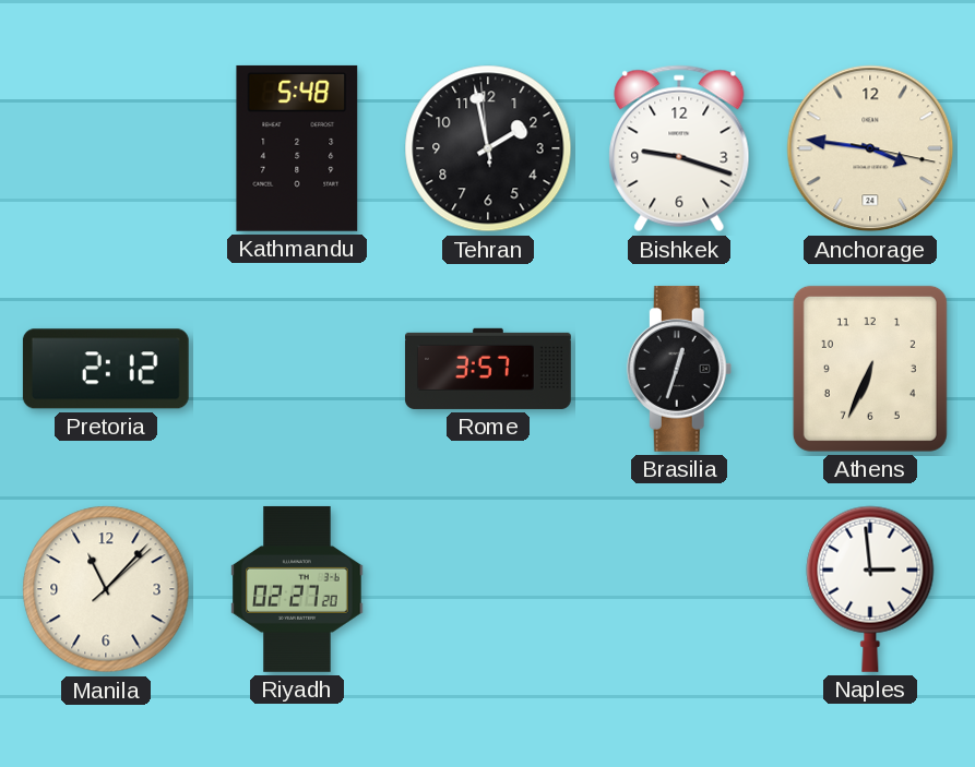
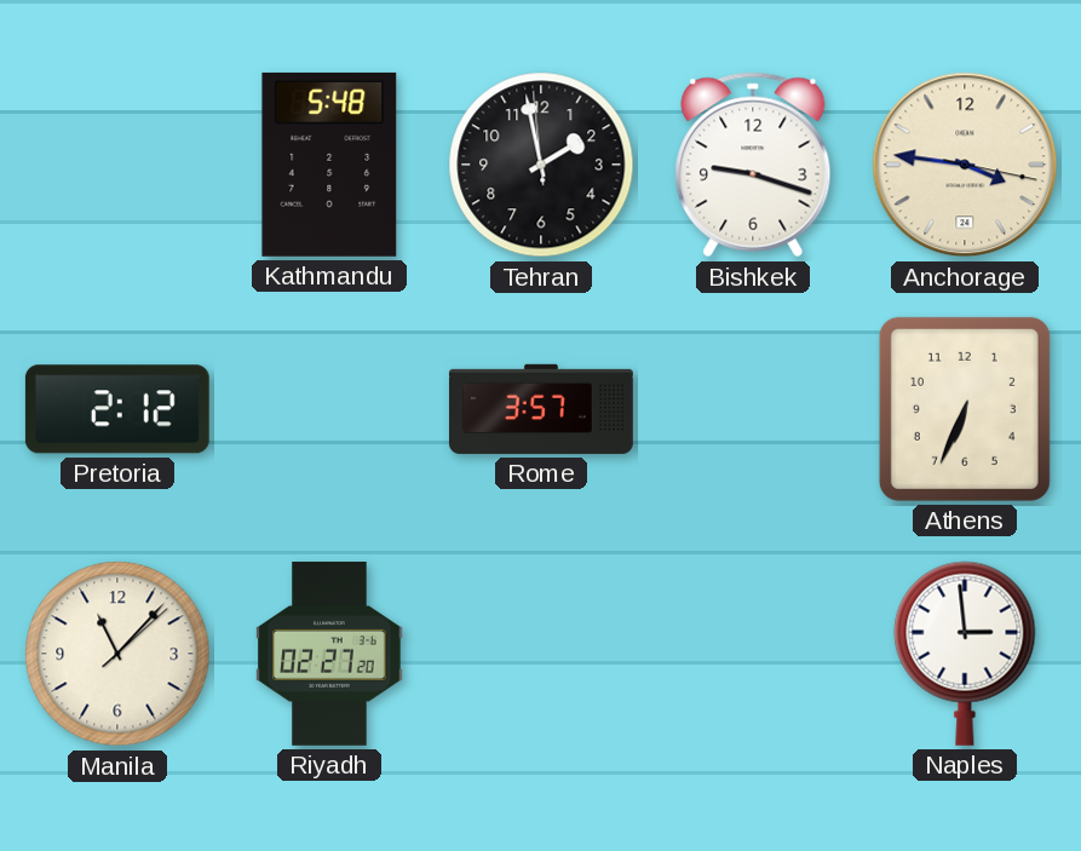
Brasilia: 12:33 -> none
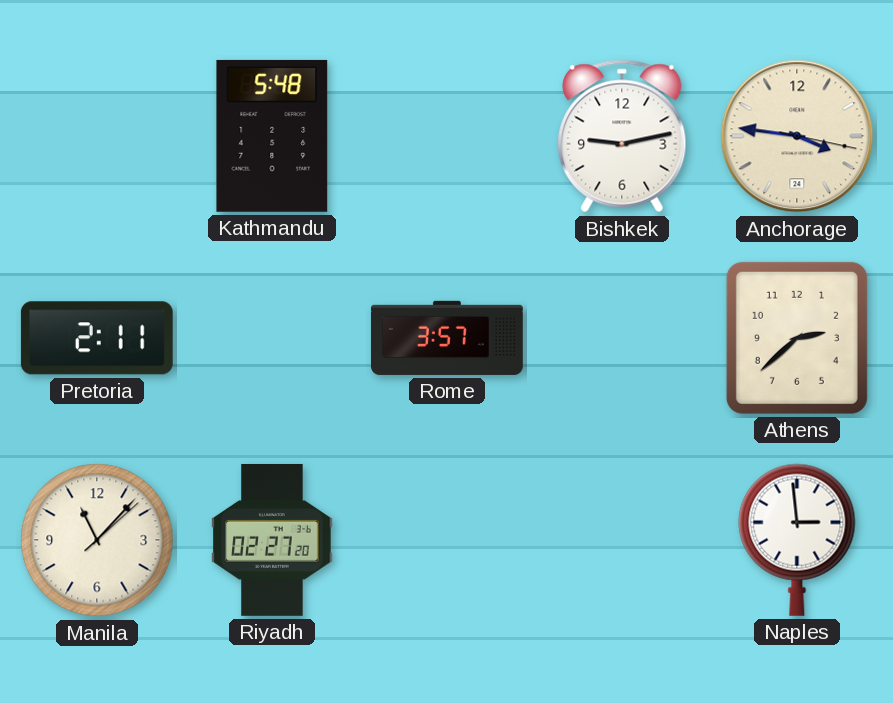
Tehran: 1:57 -> none
Bishkek: 9:18 -> 9:13
Pretoria: 2:12 -> 2:11
Athens: 6:34 -> 2:38
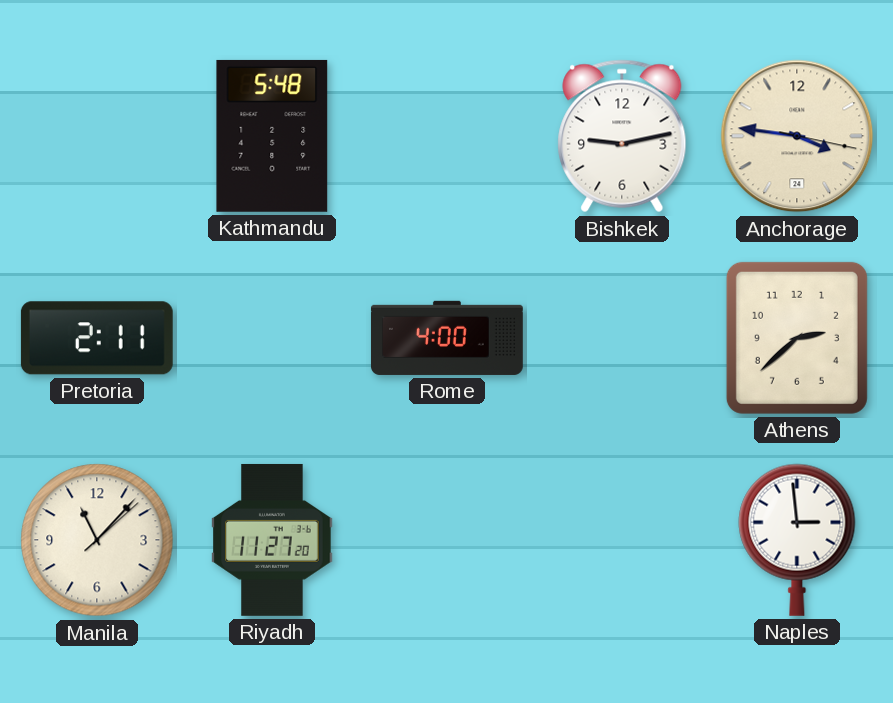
Rome: 3:57 -> 4:00
Riyadh: 02:27 -> 11:27
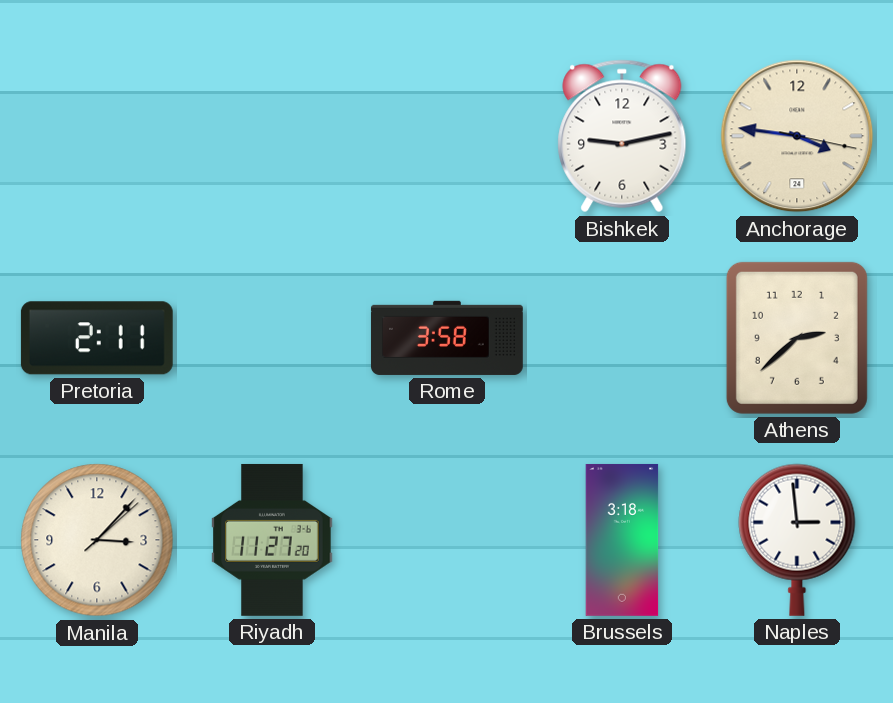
Kathmandu: 5:48 -> none
Rome: 4:00 -> 3:58
Manila: 11:07 -> 3:07
Brussels: none -> 3:18
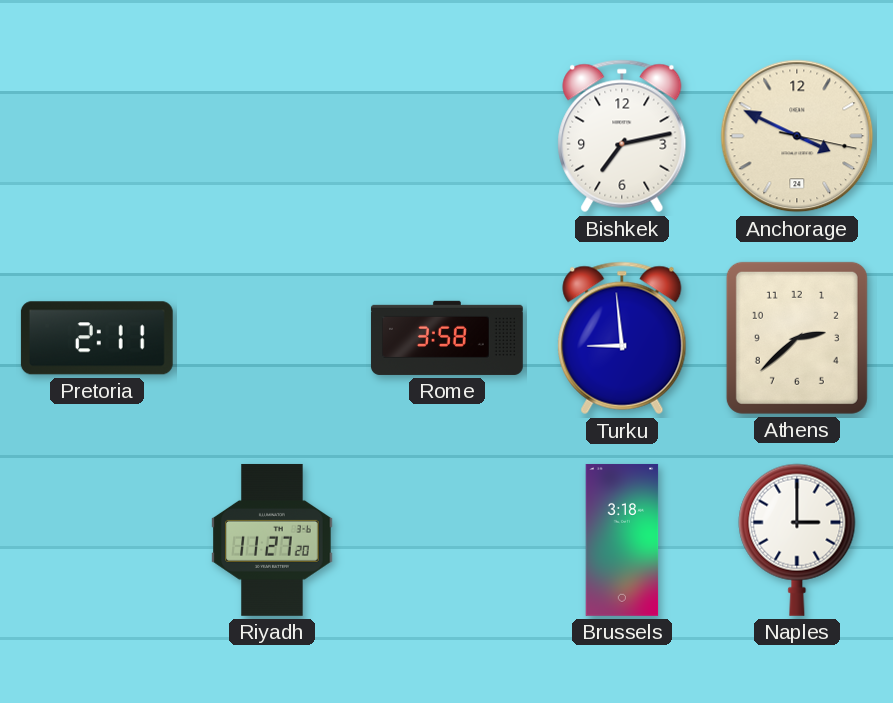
Bishkek: 9:13 -> 7:13
Anchorage: 3:46 -> 3:49
Turku: none -> 8:59
Manila: 3:07 -> none
Naples: 2:59 -> 3:00
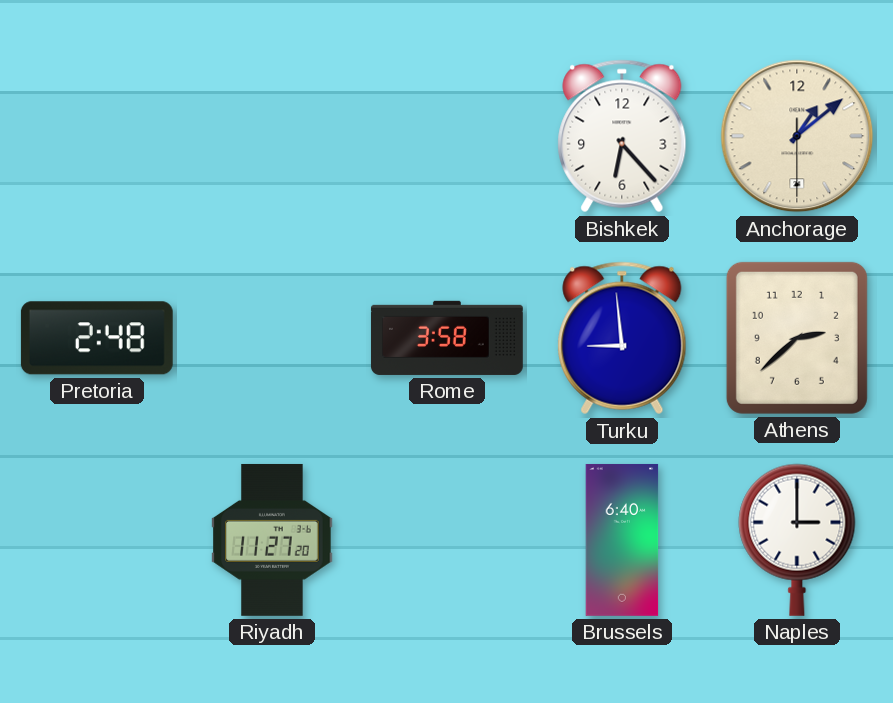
Bishkek: 7:13 -> 6:23
Anchorage: 3:49 -> 1:08
Pretoria: 2:11 -> 2:48
Brussels: 3:18 -> 6:40
